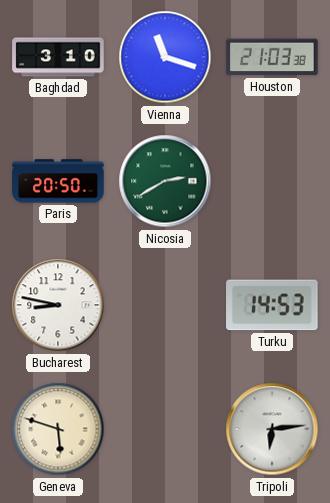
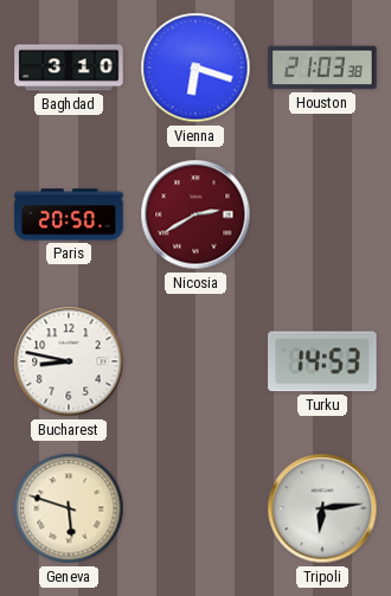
Vienna: 11:18 -> 6:18
Nicosia dial: green -> burgundy
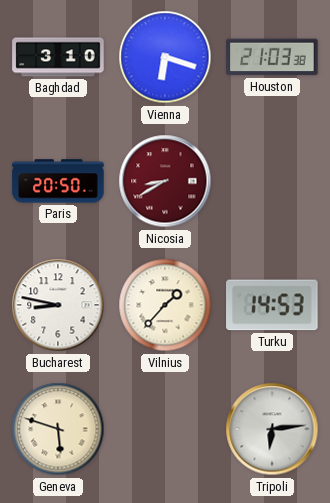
Nicosia: 2:40 -> 8:40
Vilnius: none -> 1:37
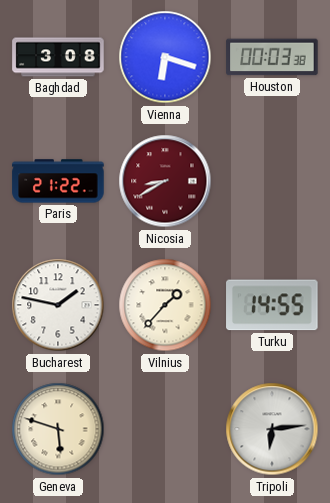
Baghdad: 3:10 -> 3:08
Houston: 21:03 -> 00:03
Paris: 20:50 -> 21:22
Bucharest: 8:47 -> 1:47
Turku: 14:53 -> 14:55
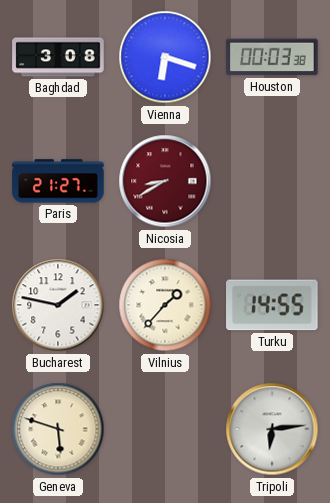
Paris: 21:22 -> 21:27
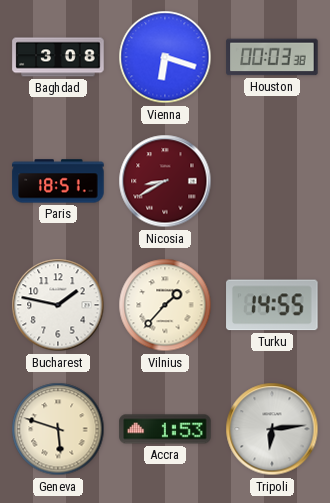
Paris: 21:27 -> 18:51
Accra: none -> 1:53
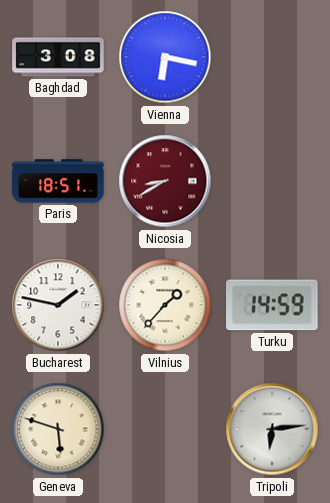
Vienna: 6:18 -> 6:17
Houston: 00:03 -> none
Turku: 14:55 -> 14:59
Accra: 1:53 -> none
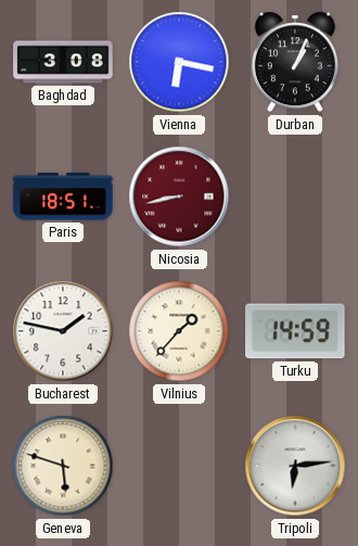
Durban: none -> 1:04
Nicosia: 8:40 -> 8:43
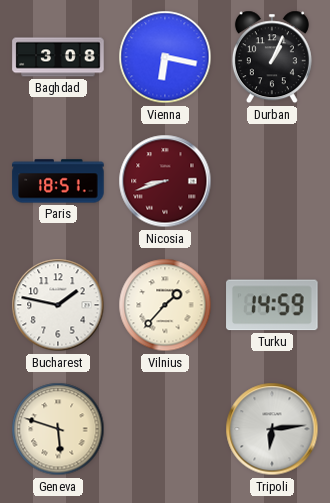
Nicosia: 8:43 -> 8:42
